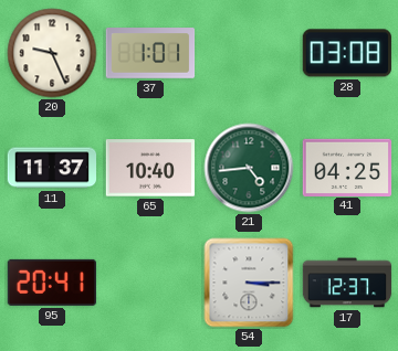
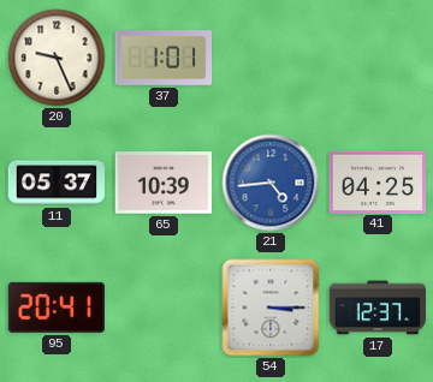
28: 03:08 -> none
11: 11:37 -> 05:37
65: 10:40 -> 10:39
21 dial: green -> blue
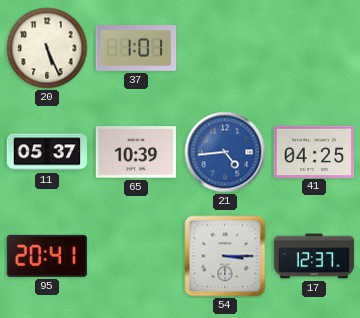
20: 9:26 -> 5:26
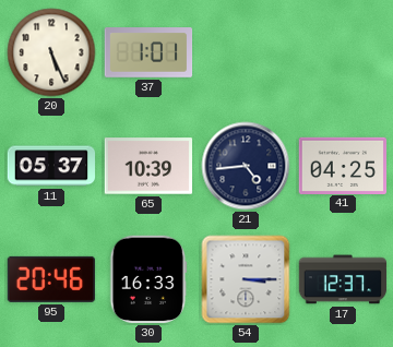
21 dial: blue -> navy
95: 20:41 -> 20:46
30: none -> 16:33
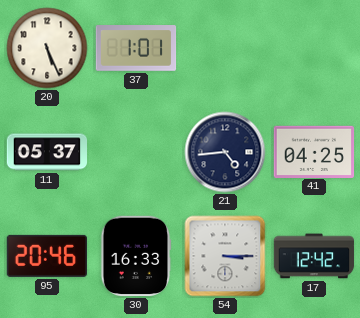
65: 10:39 -> none
17: 12:37 -> 12:42
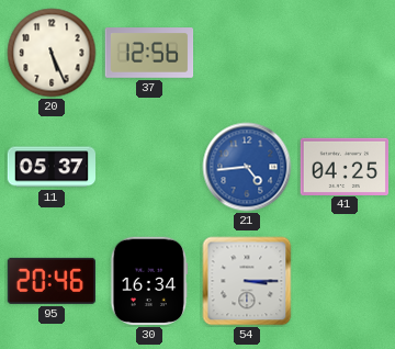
37: 1:01 -> 12:56
21 dial: navy -> blue
30: 16:33 -> 16:34
17: 12:42 -> none
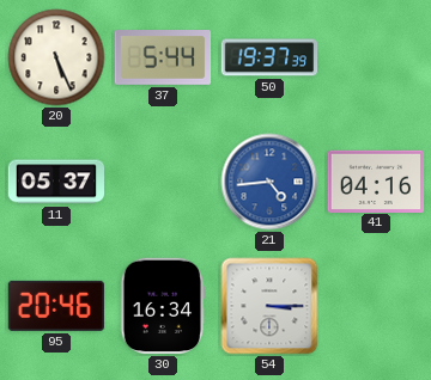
37: 12:56 -> 5:44
50: none -> 19:37
41: 04:25 -> 04:16
